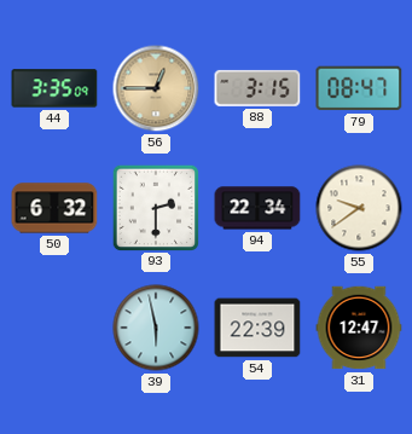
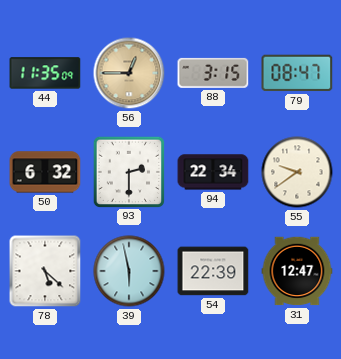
44: 3:35 -> 11:35
78: none -> 5:22
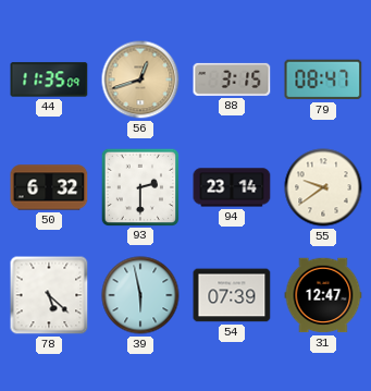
56: 12:45 -> 12:42
94: 22:34 -> 23:14
54: 22:39 -> 07:39
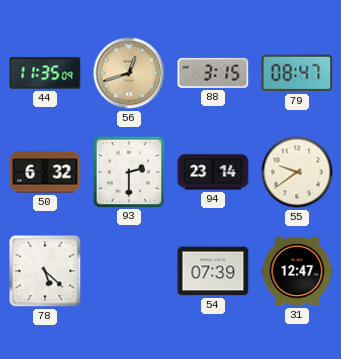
39: 5:58 -> none
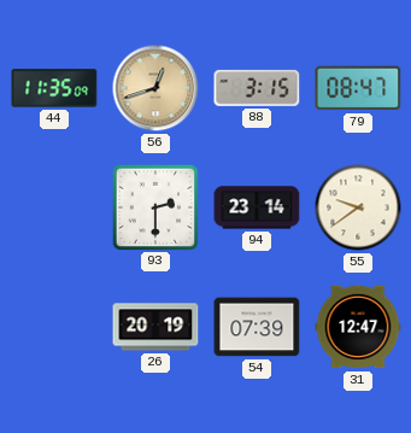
50: 6:32 -> none
78: 5:22 -> none
26: none -> 20:19
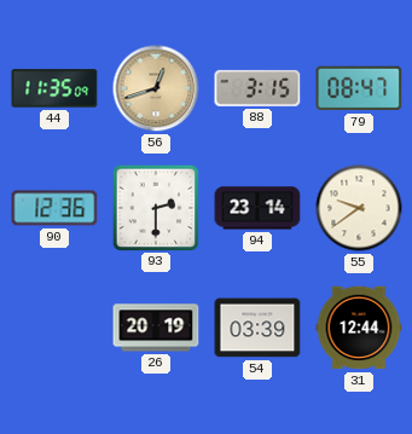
90: none -> 12:36
54: 07:39 -> 03:39
31: 12:47 -> 12:44
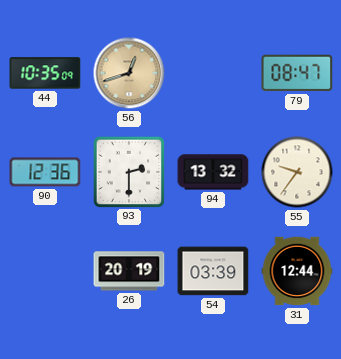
44: 11:35 -> 10:35
88: 3:15 -> none
94: 23:14 -> 13:32
55: 9:39 -> 9:36
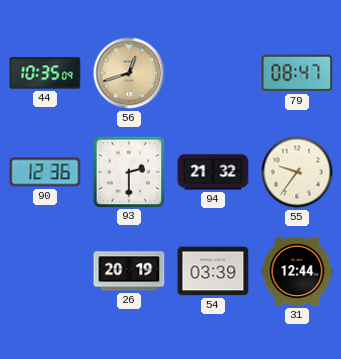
94: 13:32 -> 21:32
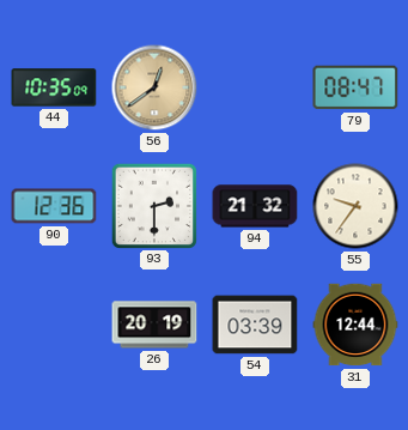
56: 12:42 -> 12:39
